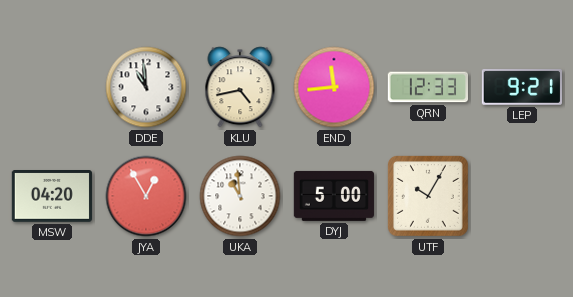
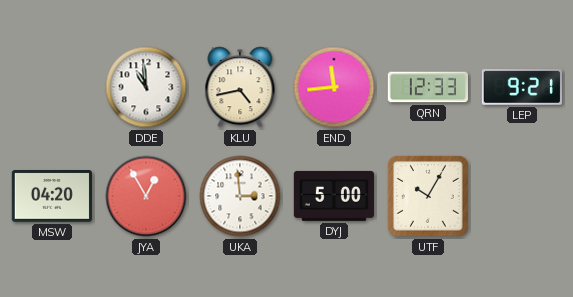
UKA: 10:59 -> 2:59
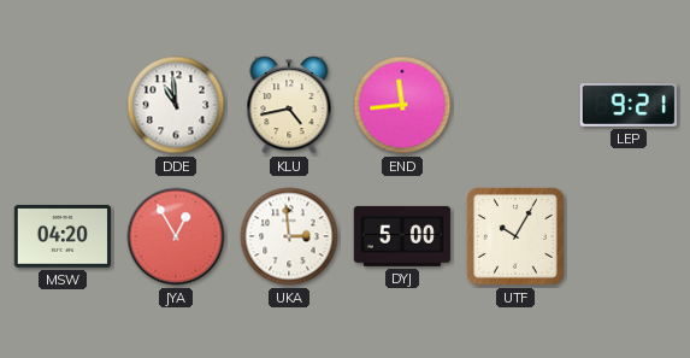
QRN: 12:33 -> none
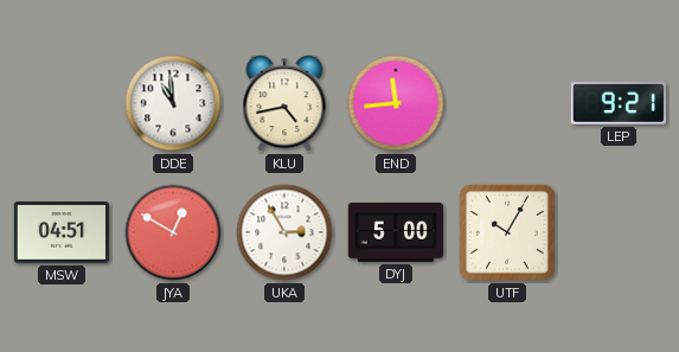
MSW: 04:20 -> 04:51
JYA: 12:55 -> 12:50
UKA: 2:59 -> 2:55
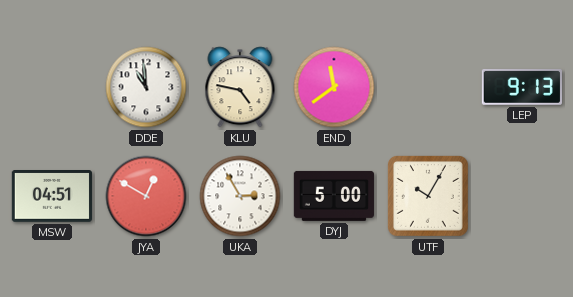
KLU: 4:43 -> 4:47
END: 11:44 -> 11:39
LEP: 9:21 -> 9:13
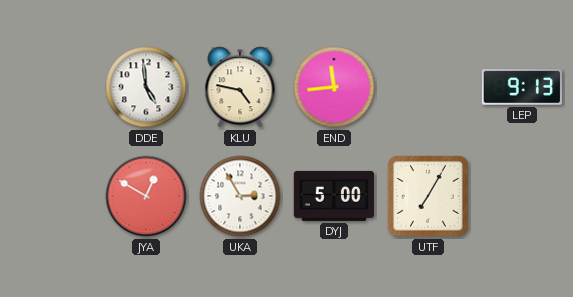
DDE: 10:59 -> 4:59
END: 11:39 -> 11:44
MSW: 04:51 -> none
UTF: 10:05 -> 7:05
